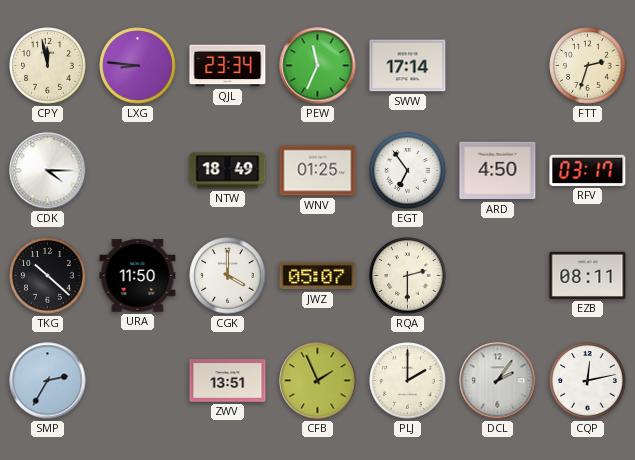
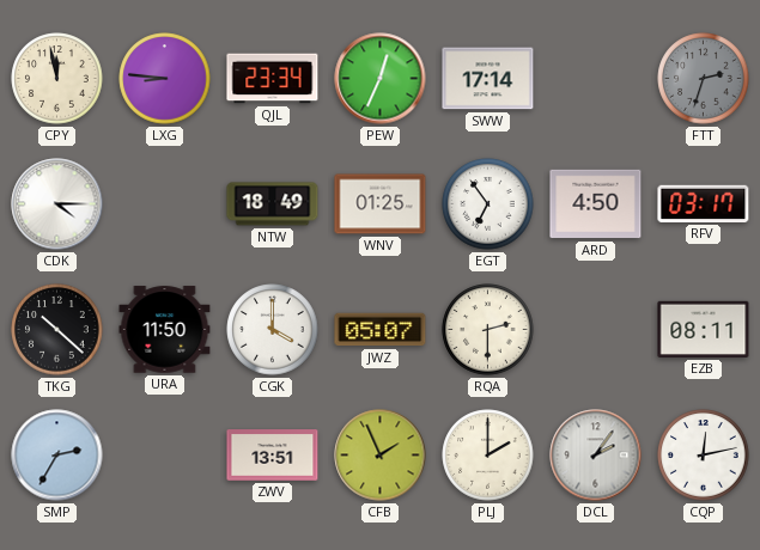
PEW: 11:34 -> 12:34
FTT dial: cream -> grey
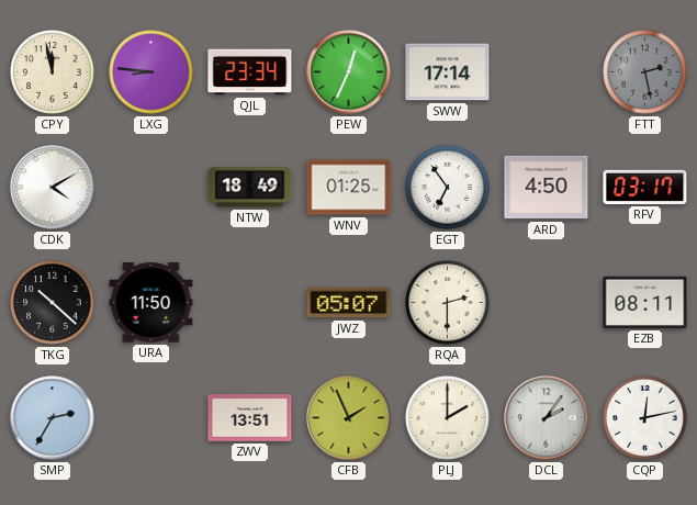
FTT: 2:33 -> 2:28
CDK: 4:15 -> 4:10
CGK: 4:00 -> none
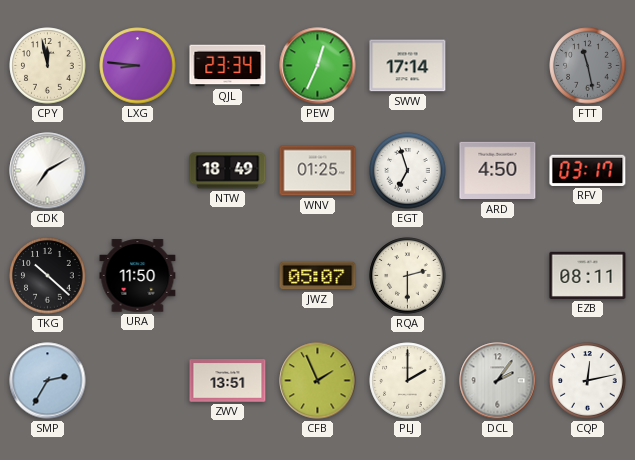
FTT: 2:28 -> 11:28
CDK: 4:10 -> 7:10
EGT: 6:54 -> 6:57
